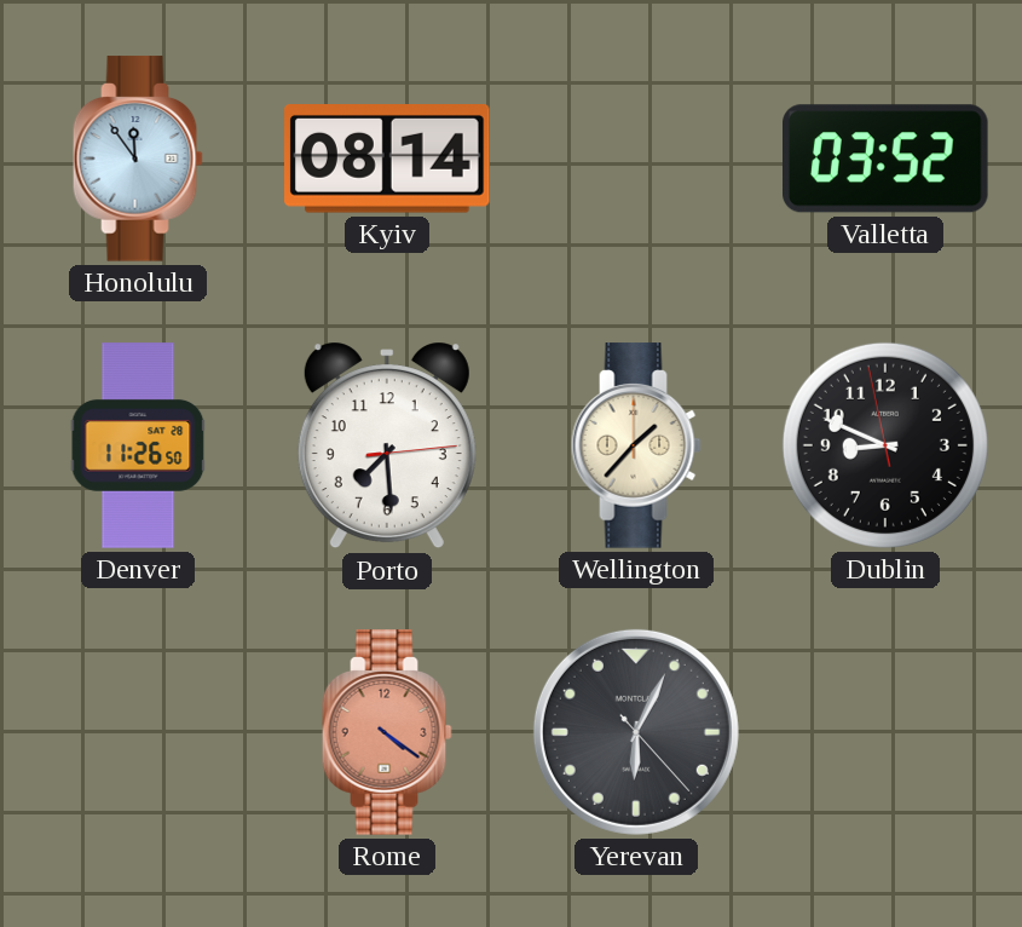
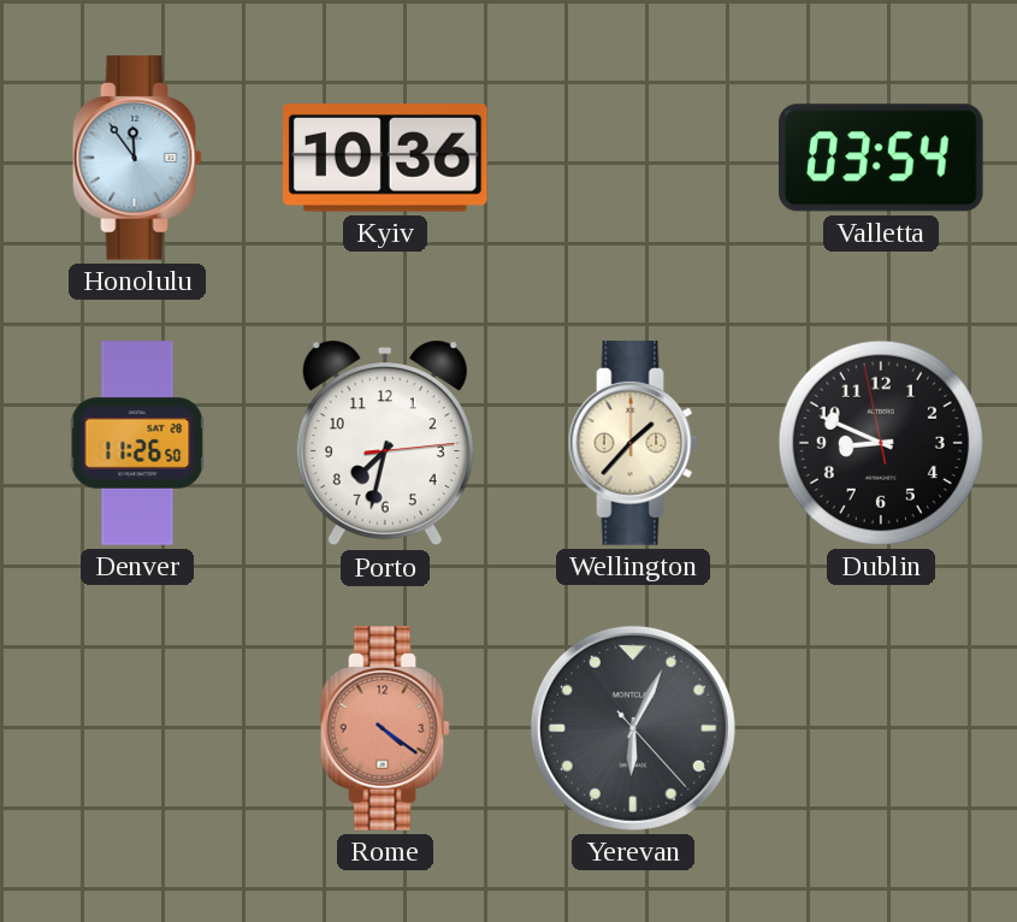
Kyiv: 08:14 -> 10:36
Valletta: 03:52 -> 03:54
Porto: 7:29 -> 7:32
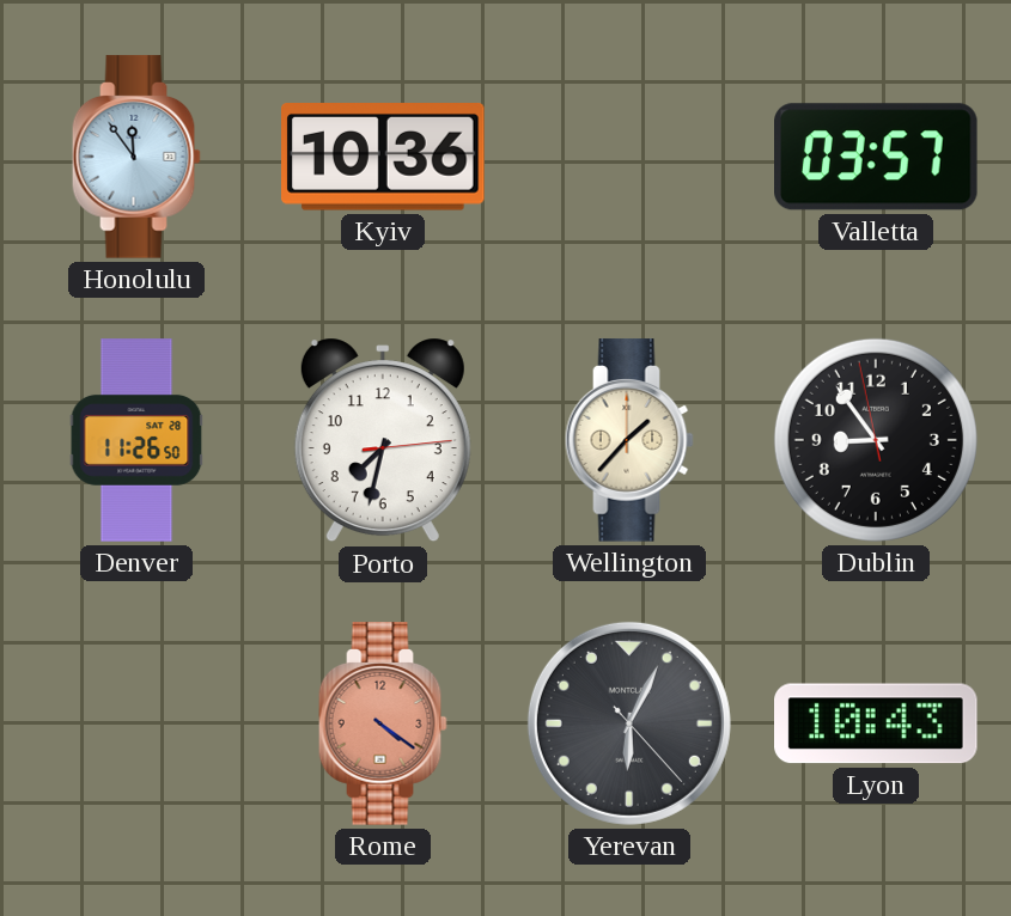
Valletta: 03:54 -> 03:57
Dublin: 8:48 -> 8:53
Lyon: none -> 10:43
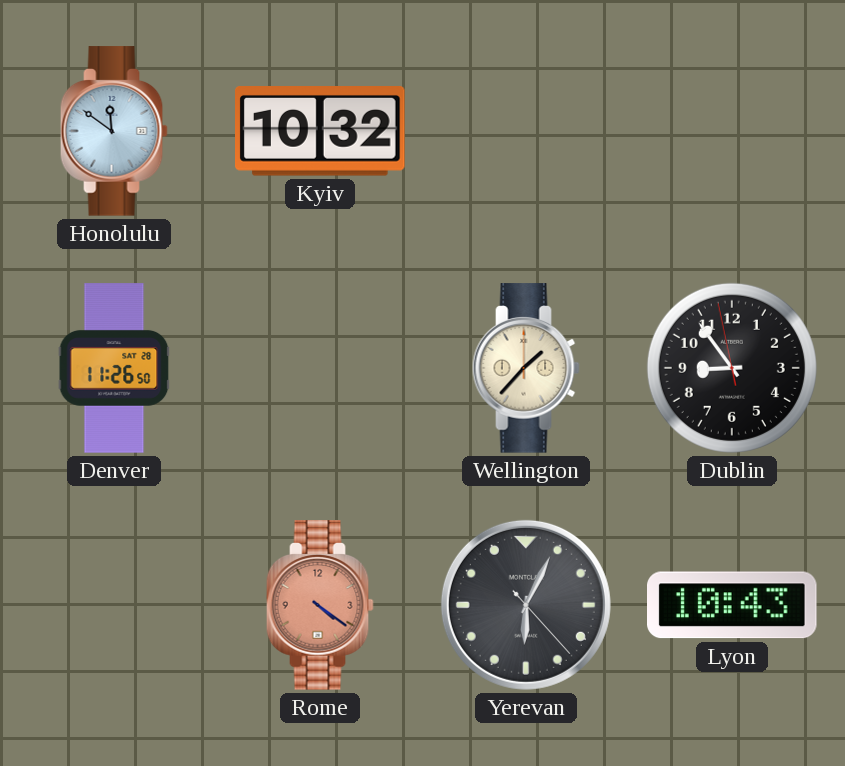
Honolulu: 11:54 -> 11:51
Kyiv: 10:36 -> 10:32
Valletta: 03:57 -> none
Porto: 7:32 -> none
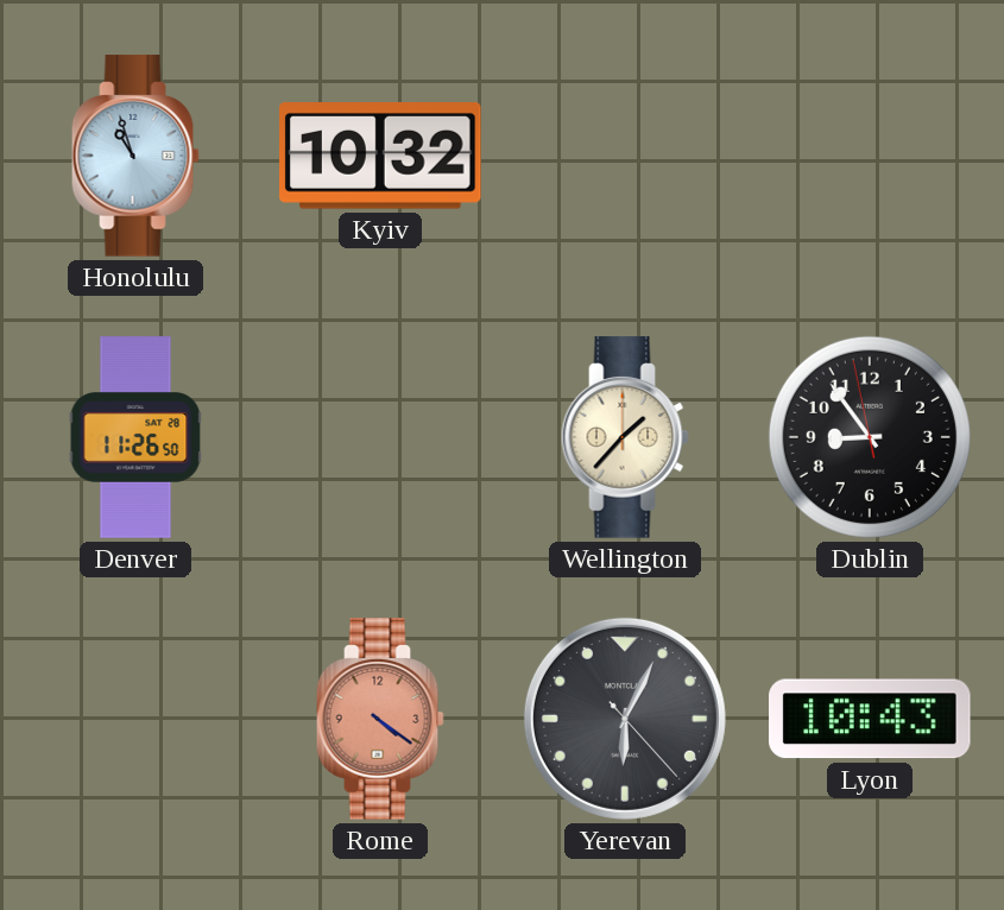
Honolulu: 11:51 -> 10:57
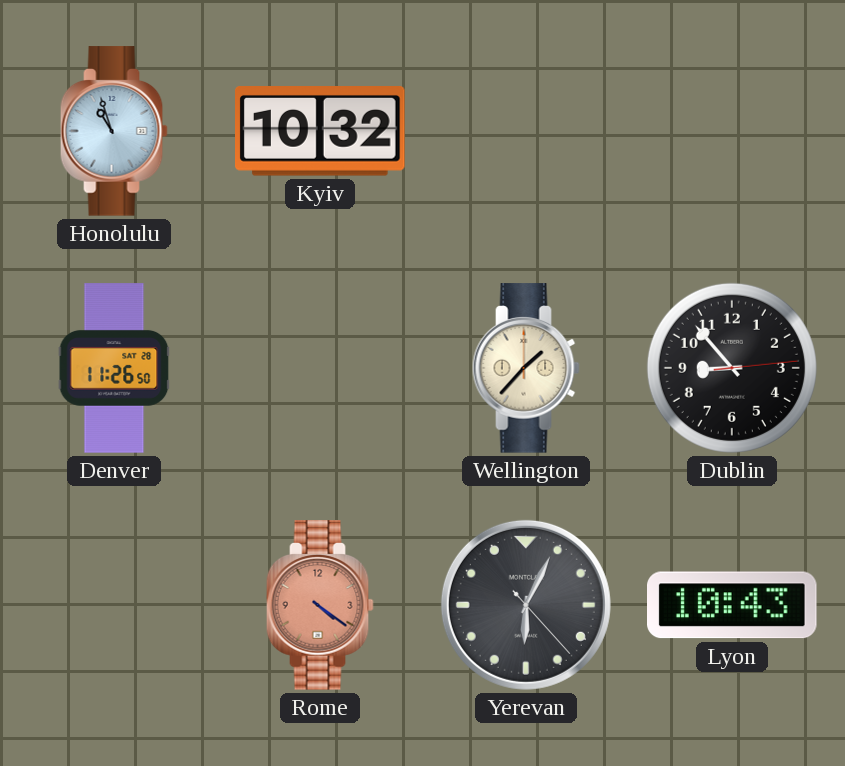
Dublin: 8:53:58 -> 8:53:14
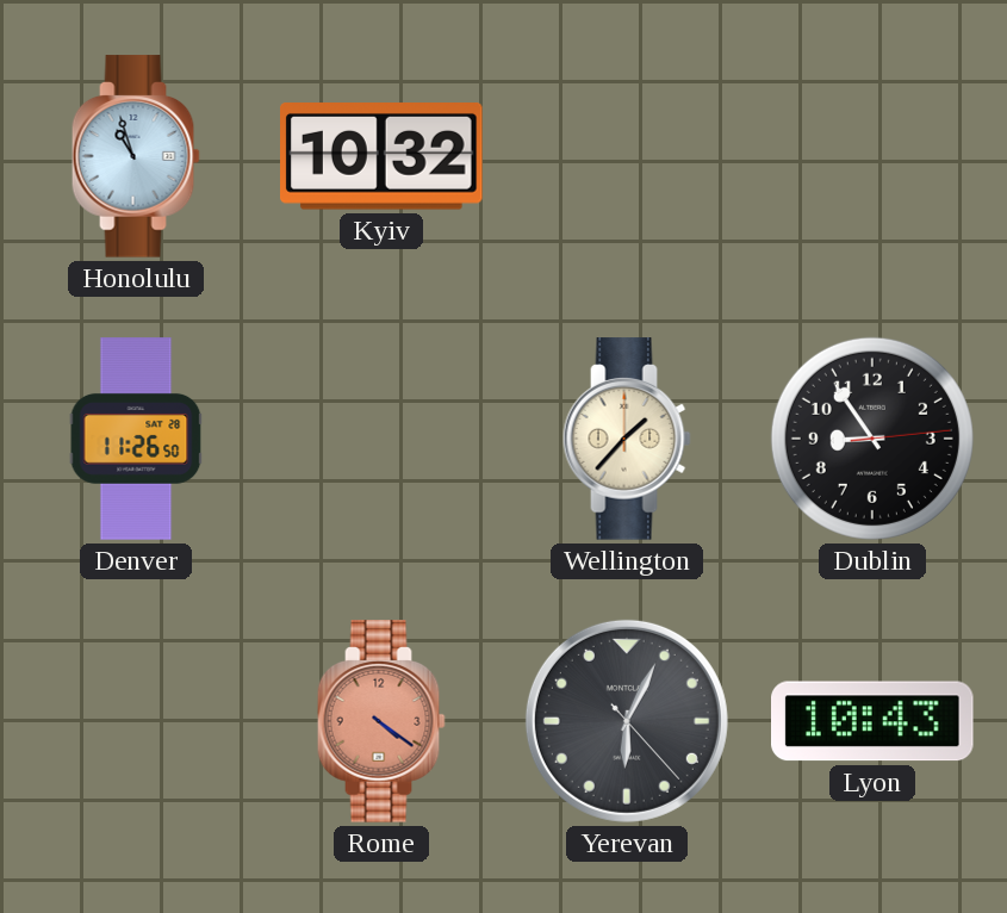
Dublin: 8:53 -> 8:54
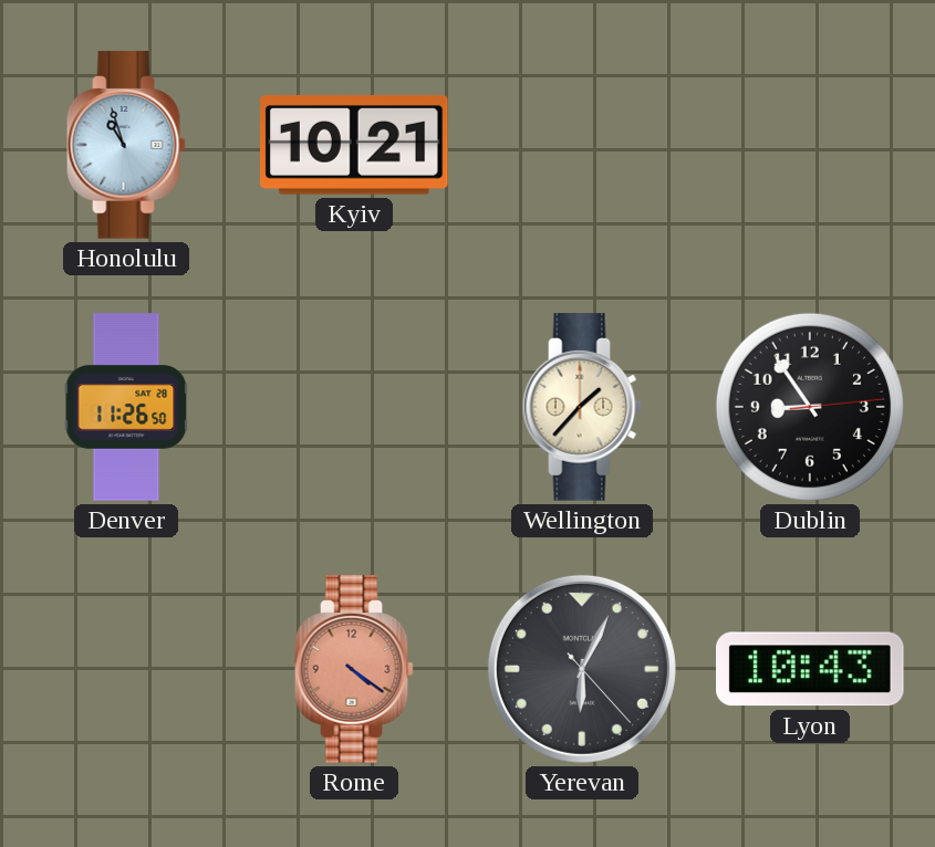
Kyiv: 10:32 -> 10:21
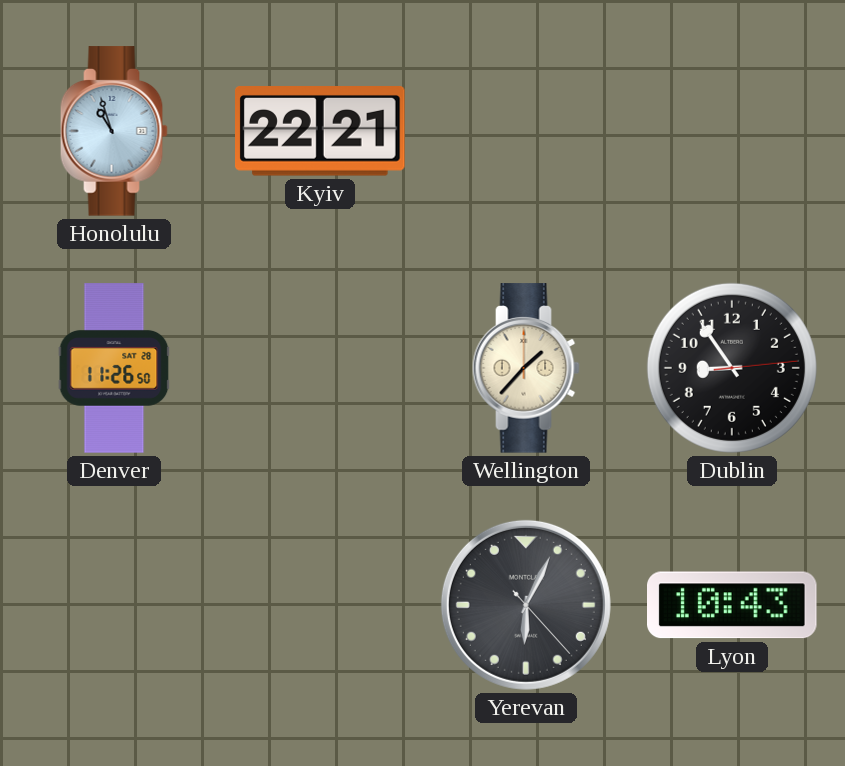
Kyiv: 10:21 -> 22:21
Rome: 4:21 -> none
